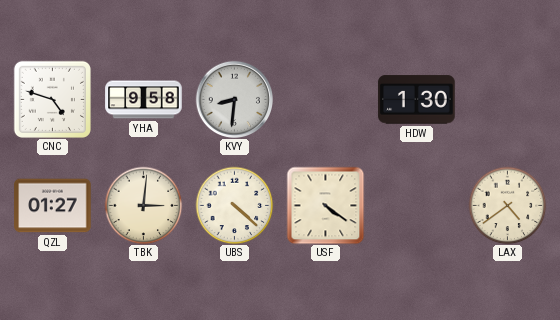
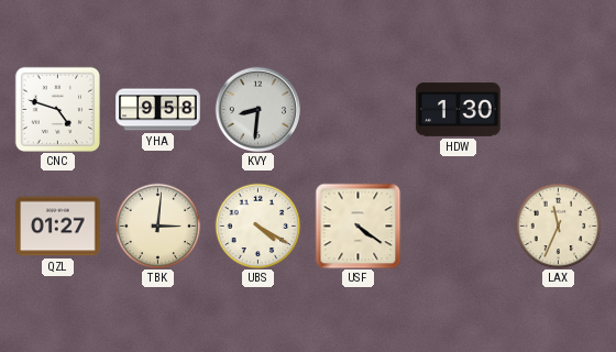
UBS: 4:22 -> 4:20
LAX: 4:39 -> 11:34
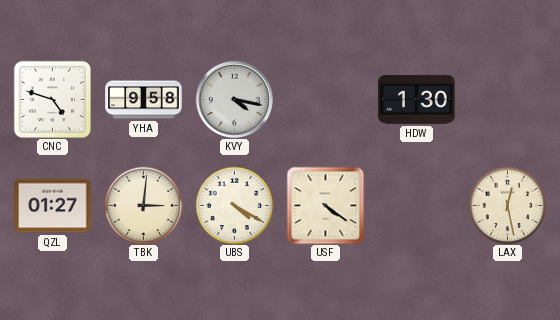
KVY: 8:31 -> 4:17
LAX: 11:34 -> 12:28
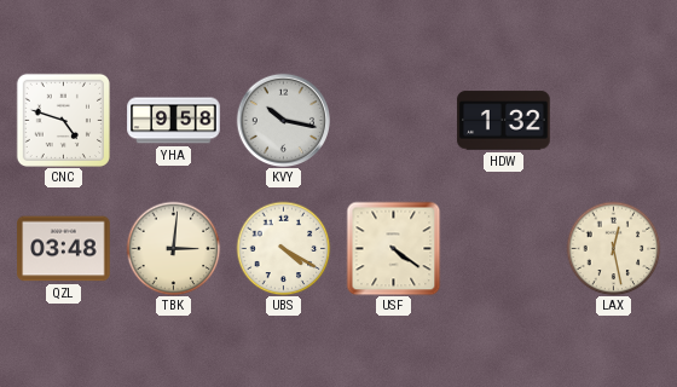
KVY: 4:17 -> 10:17
HDW: 1:30 -> 1:32
QZL: 01:27 -> 03:48
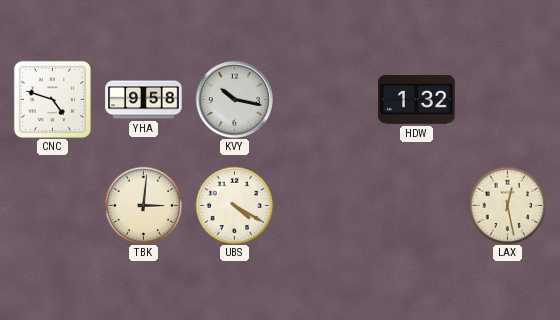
QZL: 03:48 -> none
USF: 4:21 -> none
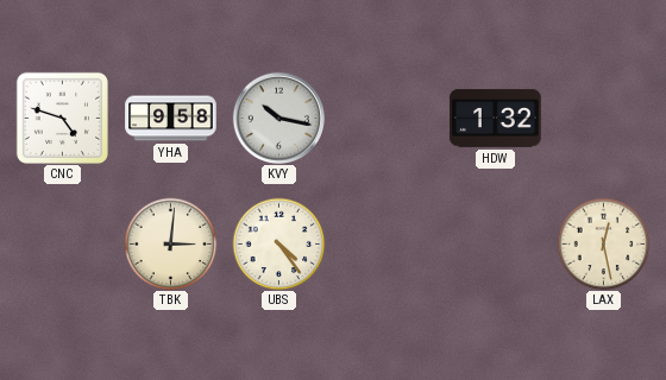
UBS: 4:20 -> 4:24
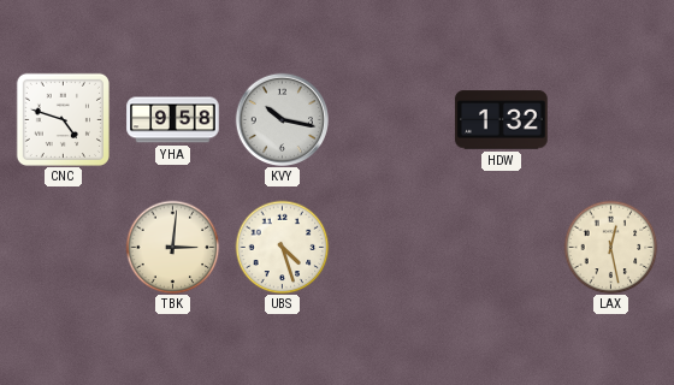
UBS: 4:24 -> 4:27
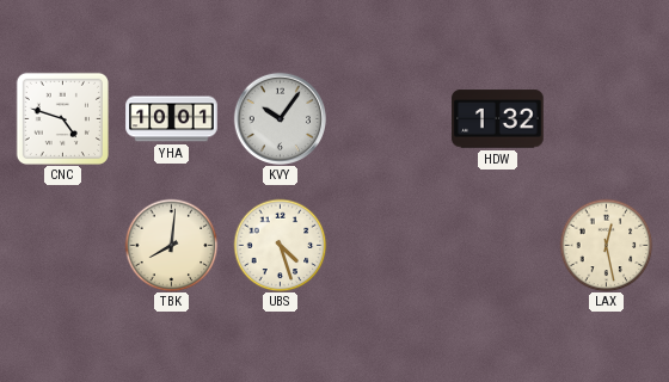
YHA: 9:58 -> 10:01
KVY: 10:17 -> 10:06
TBK: 3:01 -> 8:01
